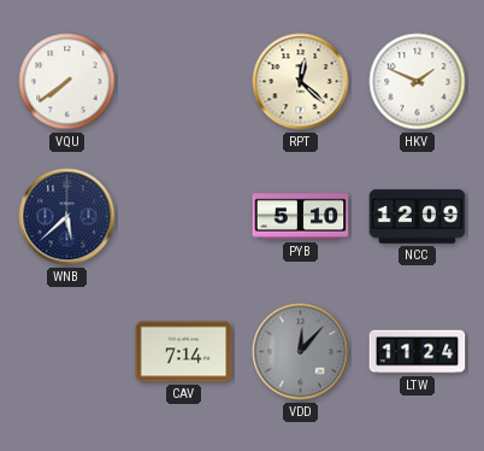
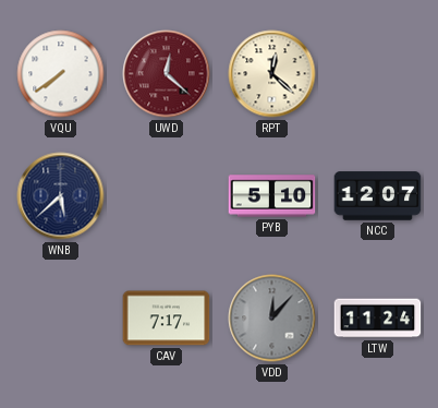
UWD: none -> 12:22
HKV: 1:49 -> none
NCC: 12:09 -> 12:07
CAV: 7:14 -> 7:17
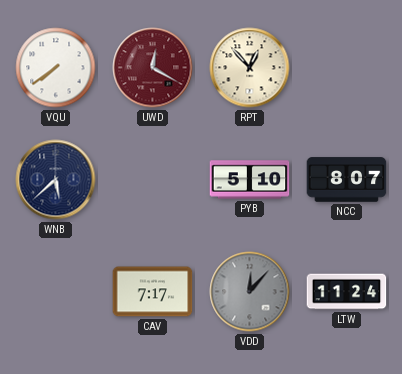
UWD: 12:22 -> 12:20
RPT: 12:22 -> 12:53
NCC: 12:07 -> 8:07
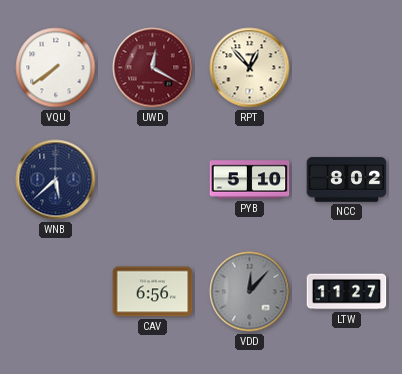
NCC: 8:07 -> 8:02
CAV: 7:17 -> 6:56
LTW: 11:24 -> 11:27
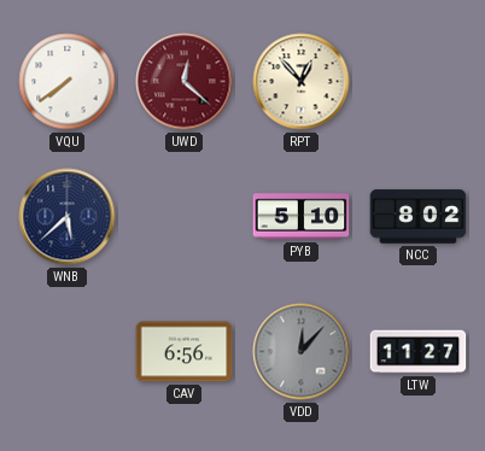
UWD: 12:20 -> 12:22
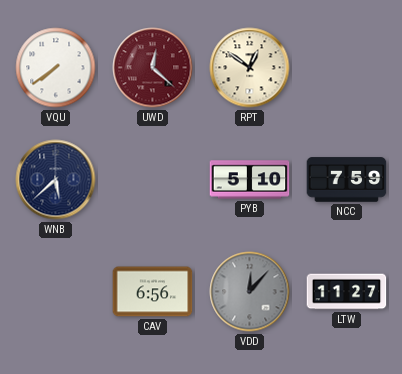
RPT: 12:53 -> 12:51
NCC: 8:02 -> 7:59
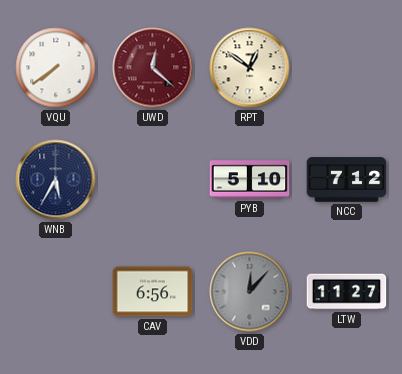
WNB: 5:38 -> 5:35
NCC: 7:59 -> 7:12
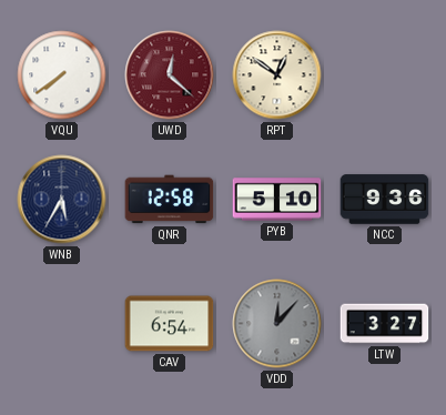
QNR: none -> 12:58
NCC: 7:12 -> 9:36
CAV: 6:56 -> 6:54
LTW: 11:27 -> 3:27
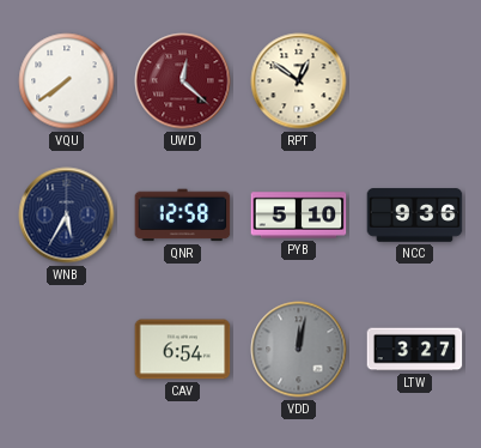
VDD: 12:07 -> 12:02
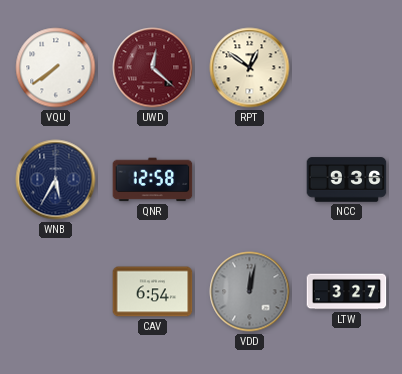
PYB: 5:10 -> none
